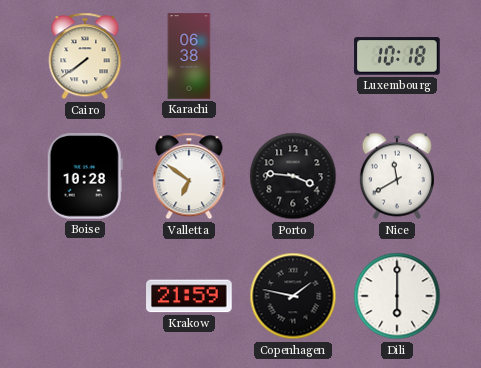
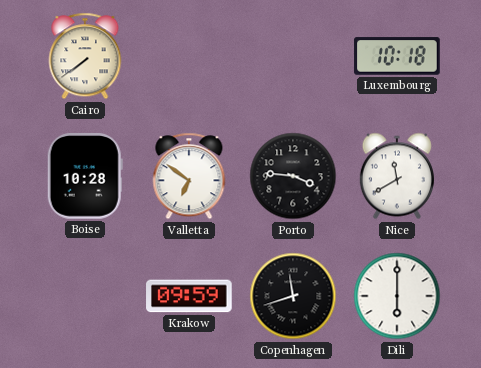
Karachi: 06:38 -> none
Krakow: 21:59 -> 09:59
Copenhagen: 1:47 -> 11:42
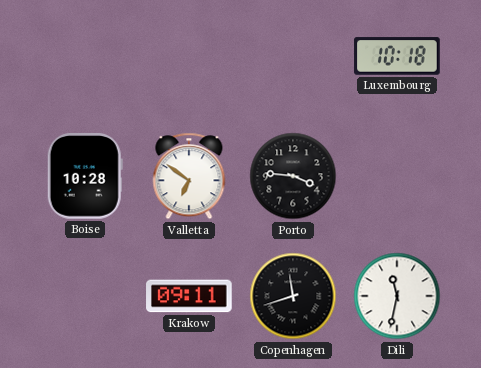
Cairo: 7:39 -> none
Nice: 11:40 -> none
Krakow: 09:59 -> 09:11
Dili: 6:00 -> 11:32
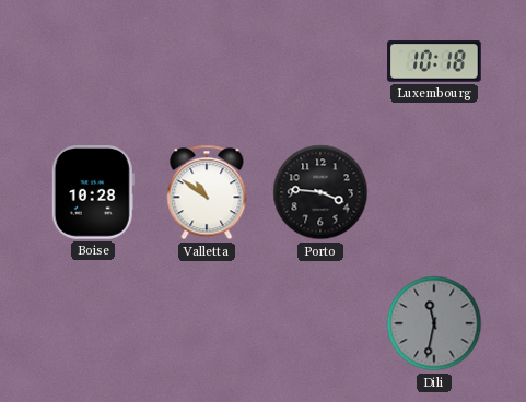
Valletta: 6:51 -> 10:51
Krakow: 09:11 -> none
Copenhagen: 11:42 -> none
Dili dial: white -> grey
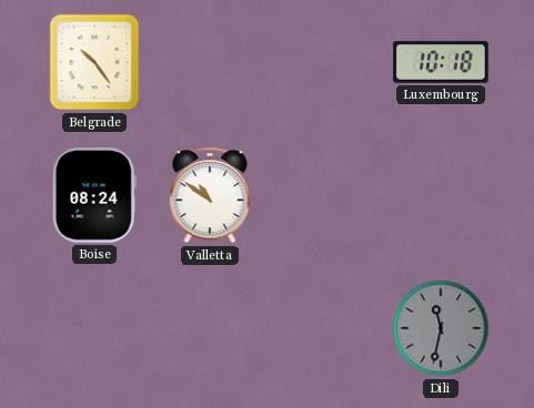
Belgrade: none -> 10:24
Boise: 10:28 -> 08:24
Porto: 3:46 -> none
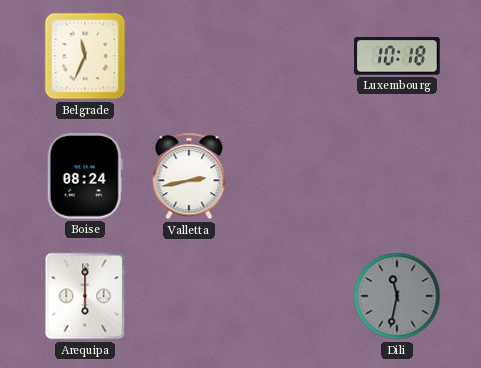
Belgrade: 10:24 -> 11:34
Valletta: 10:51 -> 2:43
Arequipa: none -> 6:00
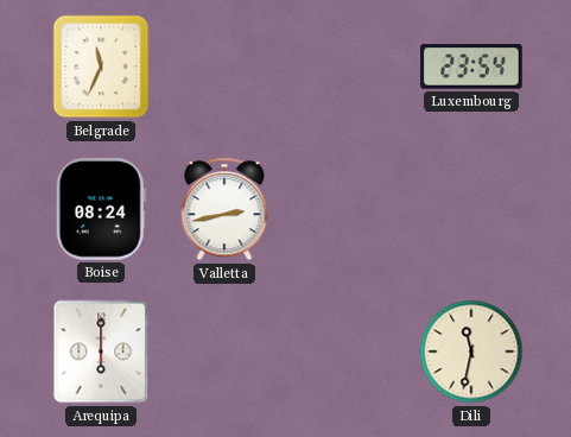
Luxembourg: 10:18 -> 23:54
Dili dial: grey -> cream
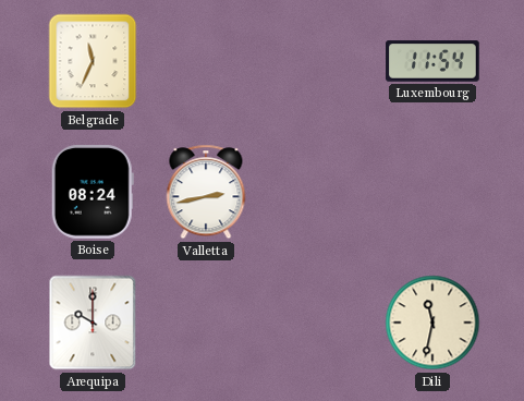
Luxembourg: 23:54 -> 11:54
Arequipa: 6:00 -> 10:00
